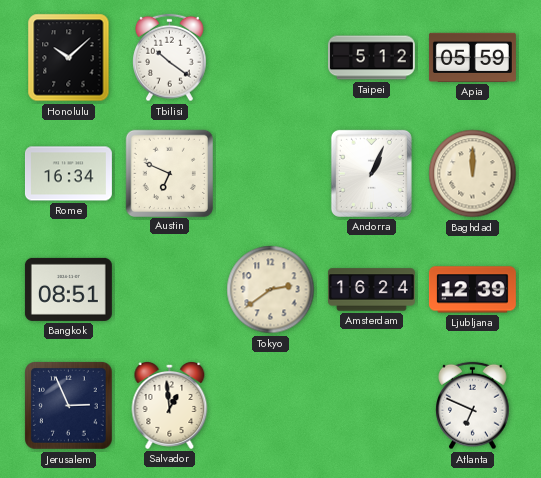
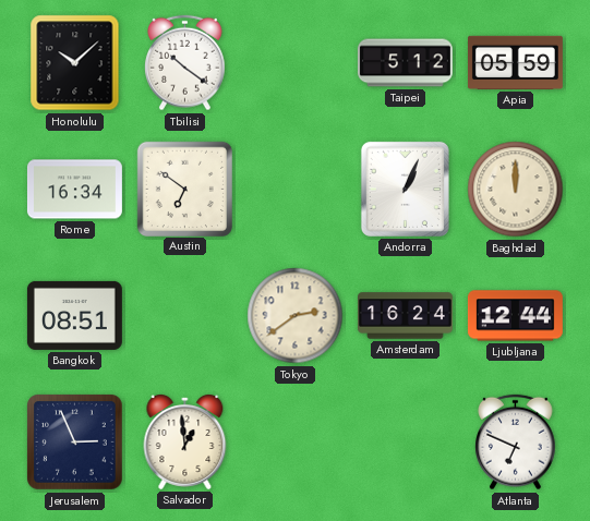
Austin: 6:49 -> 6:51
Ljubljana: 12:39 -> 12:44
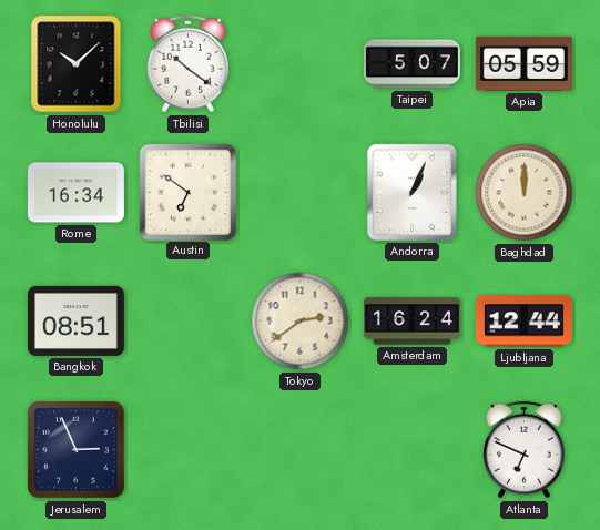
Taipei: 5:12 -> 5:07
Salvador: 12:59 -> none
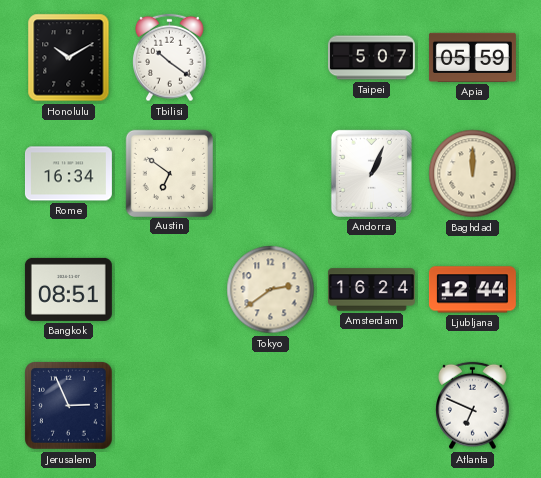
Honolulu: 10:08 -> 10:10
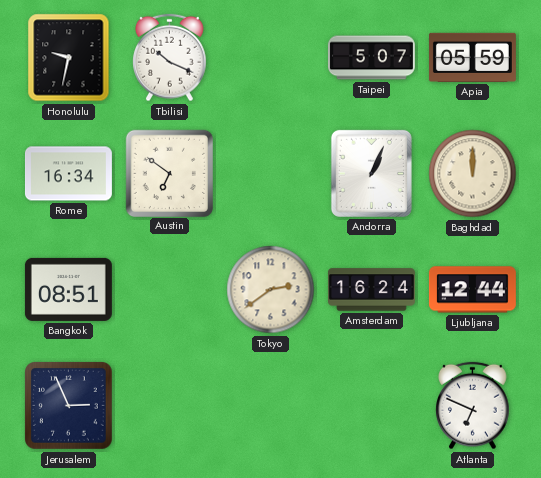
Honolulu: 10:10 -> 9:32
Tbilisi: 10:21 -> 10:19
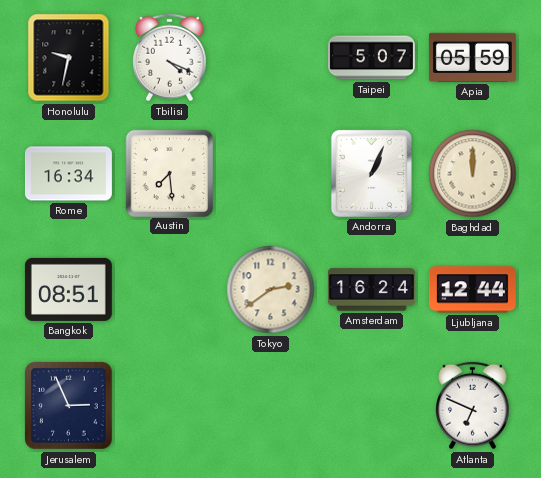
Tbilisi: 10:19 -> 4:19
Austin: 6:51 -> 7:29
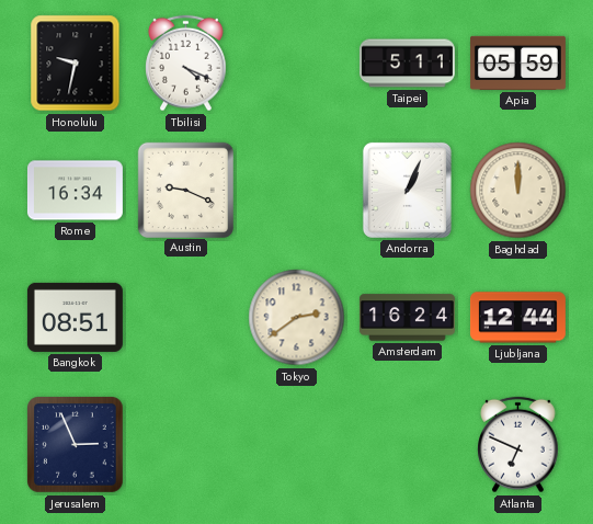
Taipei: 5:07 -> 5:11
Austin: 7:29 -> 9:19
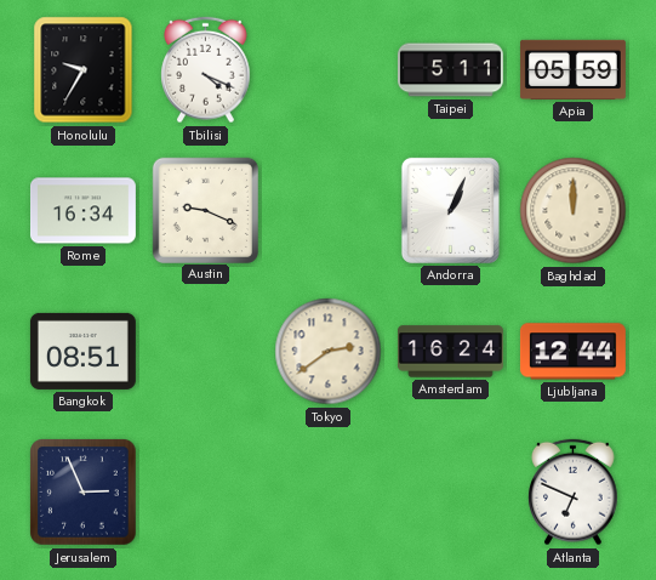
Honolulu: 9:32 -> 9:35
